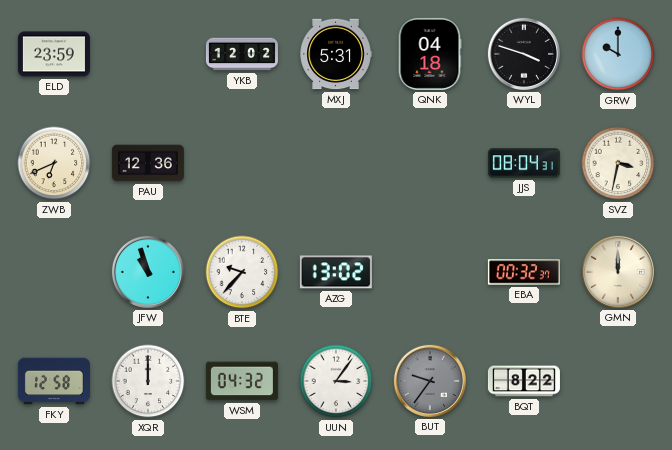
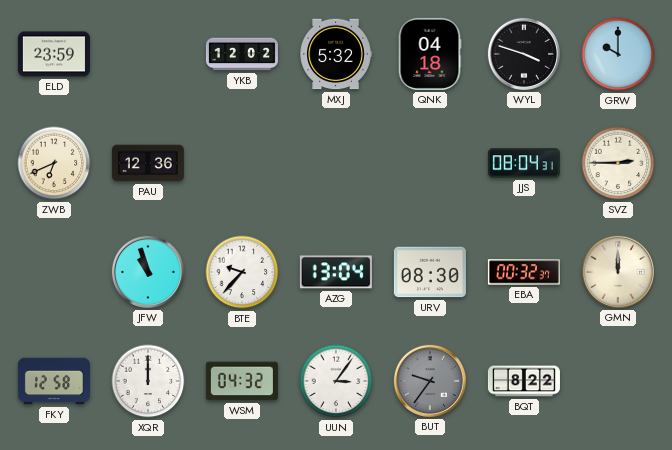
MXJ: 5:31 -> 5:32
SVZ: 3:32 -> 2:45
AZG: 13:02 -> 13:04
URV: none -> 08:30
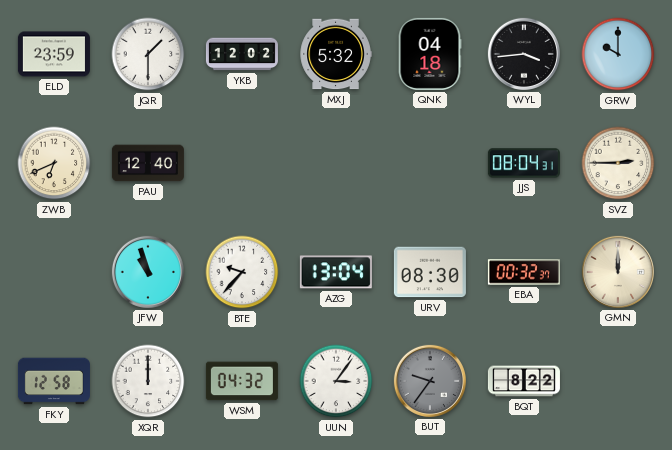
JQR: none -> 1:30
WYL: 3:48 -> 3:44
PAU: 12:36 -> 12:40
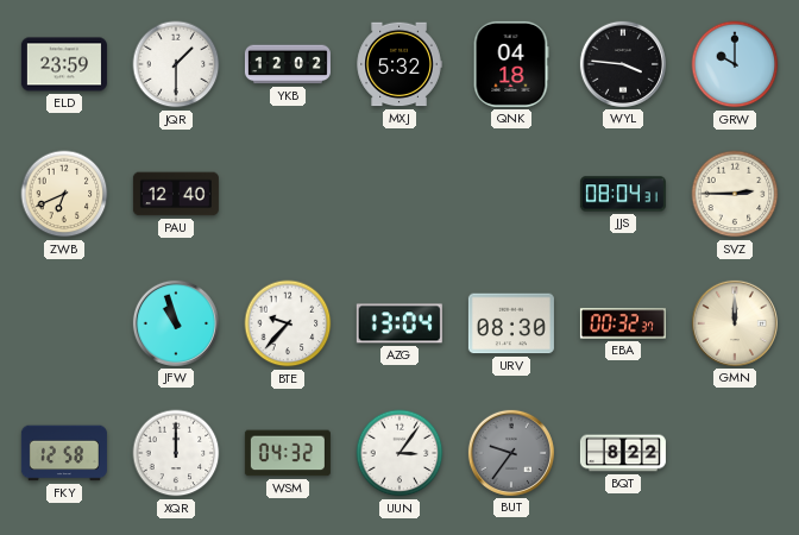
WYL: 3:44 -> 3:46
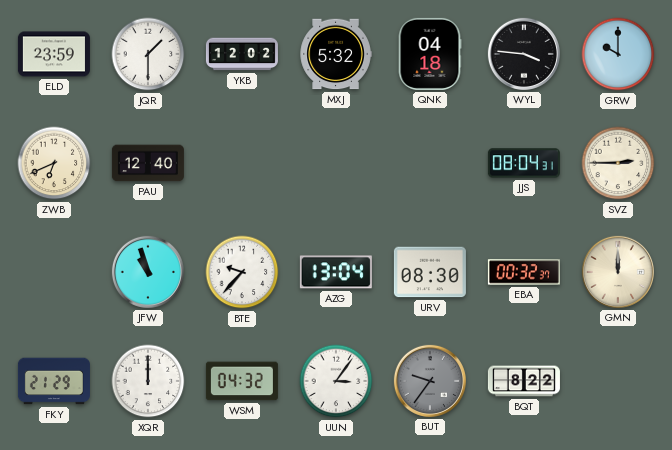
FKY: 12:58 -> 21:29
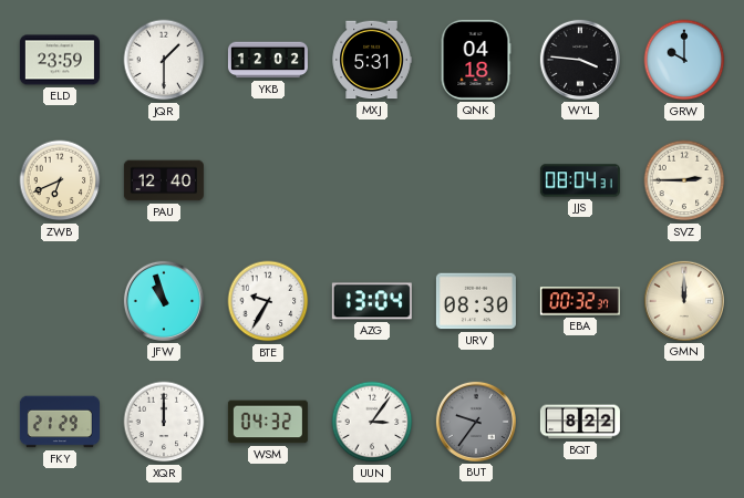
MXJ: 5:32 -> 5:31
BTE: 9:37 -> 9:35
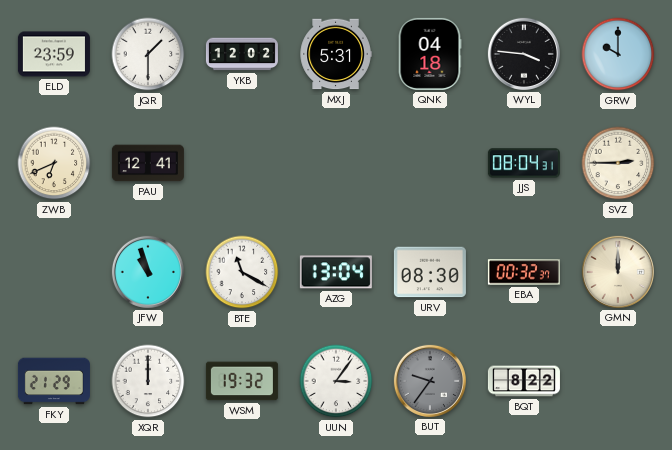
PAU: 12:40 -> 12:41
BTE: 9:35 -> 11:20
WSM: 04:32 -> 19:32
